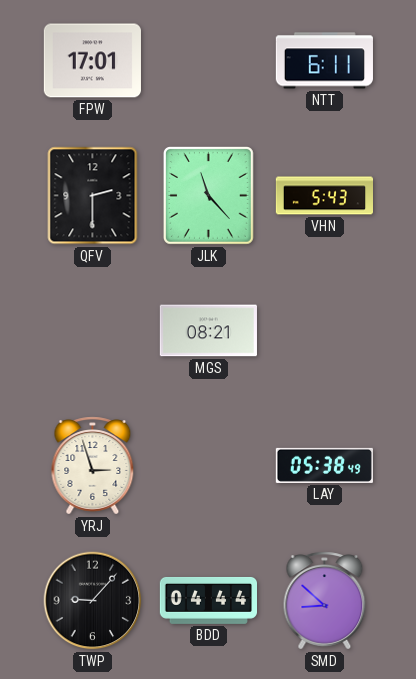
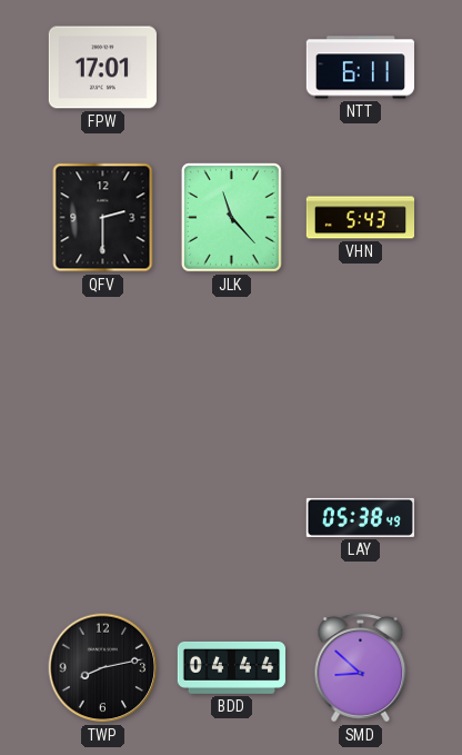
MGS: 08:21 -> none
YRJ: 2:57 -> none
TWP: 9:07 -> 8:13
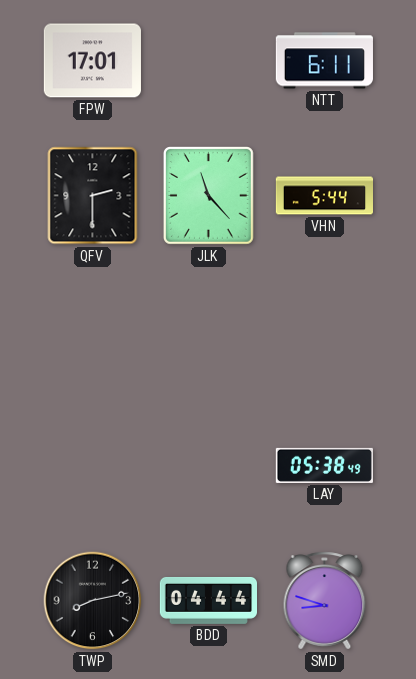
VHN: 5:43 -> 5:44
SMD: 8:52 -> 8:48
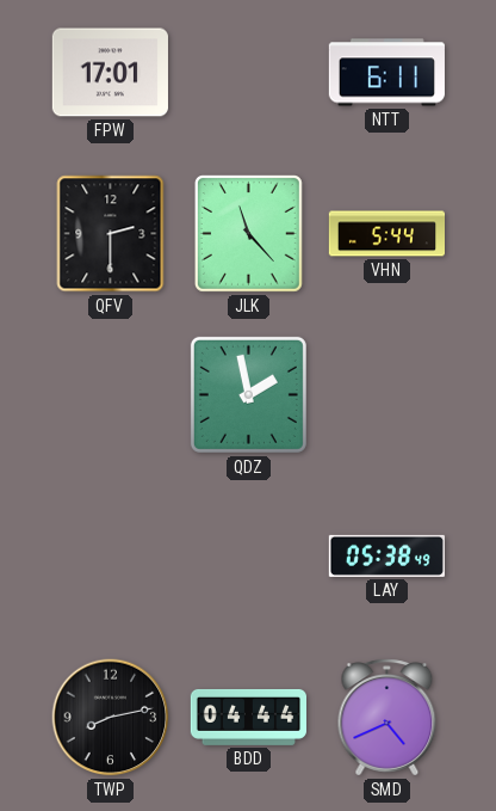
QDZ: none -> 1:58
SMD: 8:48 -> 4:41
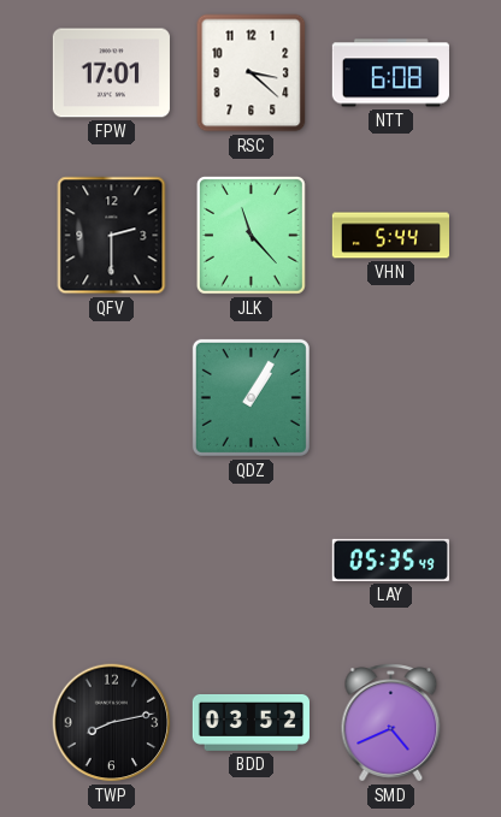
RSC: none -> 3:22
NTT: 6:11 -> 6:08
QDZ: 1:58 -> 1:05
LAY: 05:38 -> 05:35
BDD: 04:44 -> 03:52
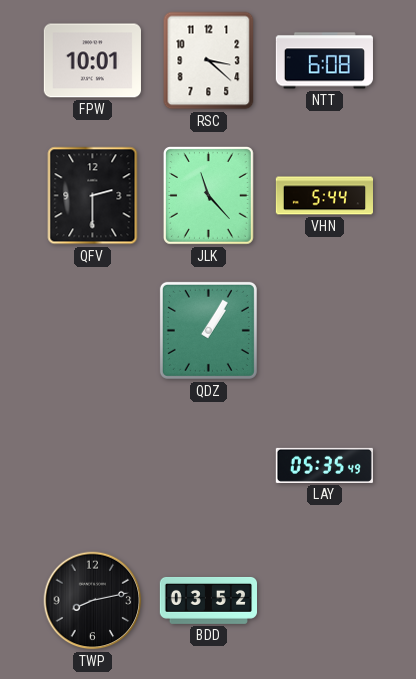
FPW: 17:01 -> 10:01
SMD: 4:41 -> none
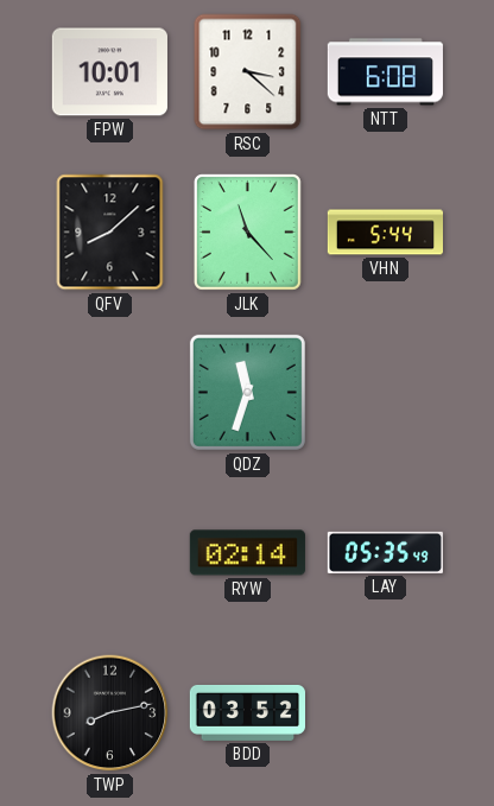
QFV: 2:30 -> 8:08
QDZ: 1:05 -> 11:33
RYW: none -> 02:14
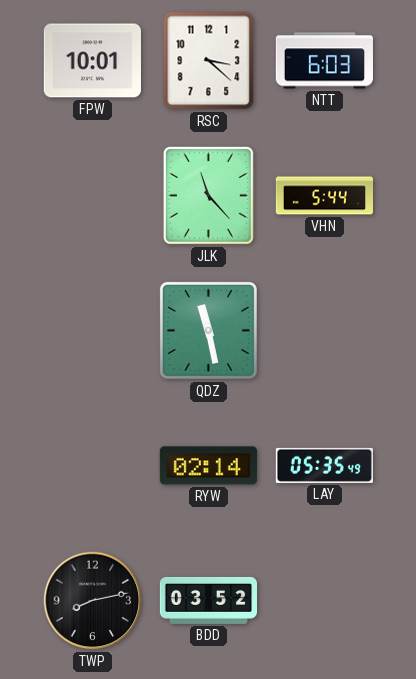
NTT: 6:08 -> 6:03
QFV: 8:08 -> none
QDZ: 11:33 -> 11:28
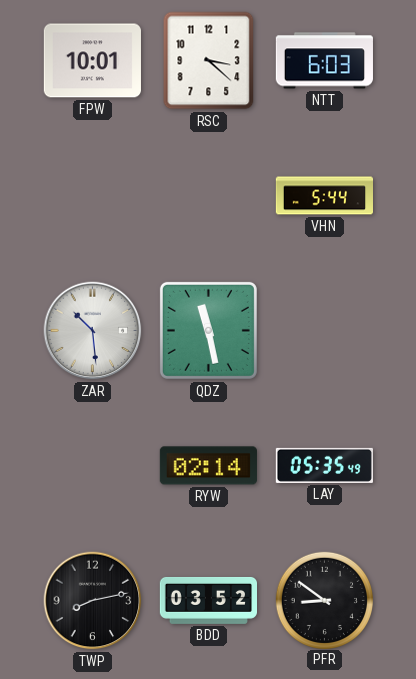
JLK: 11:23 -> none
ZAR: none -> 10:29
PFR: none -> 8:51
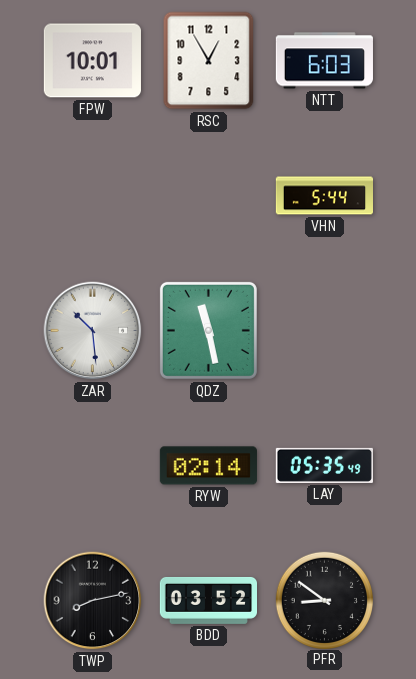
RSC: 3:22 -> 12:55
